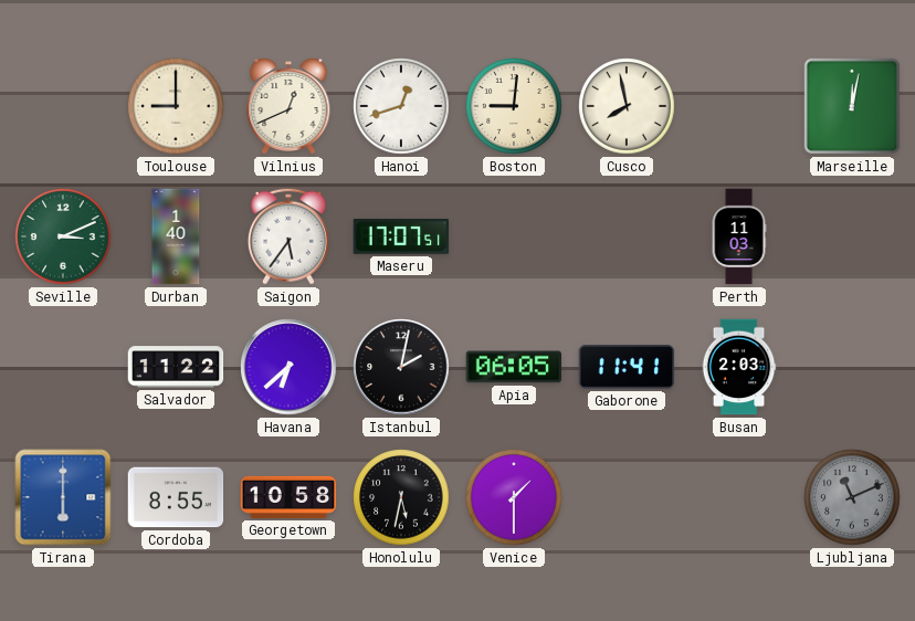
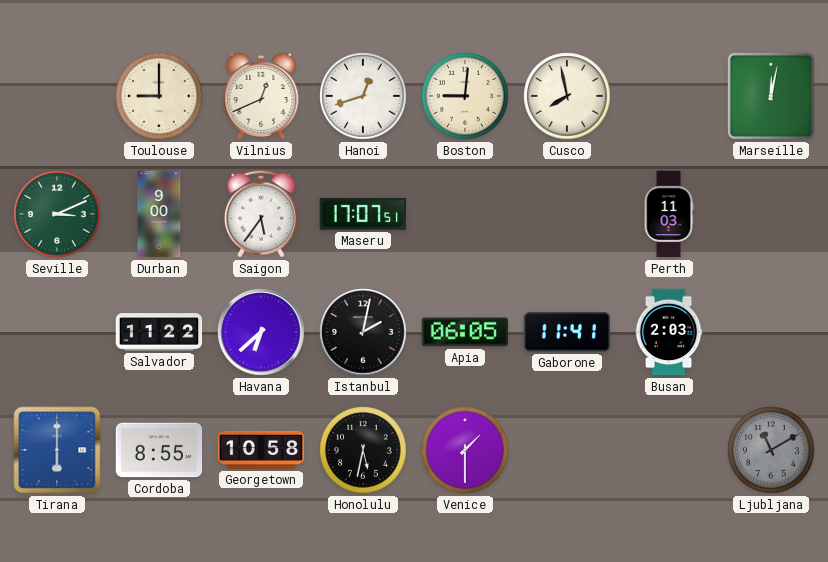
Durban: 1:40 -> 9:00
Ljubljana: 11:11 -> 11:10
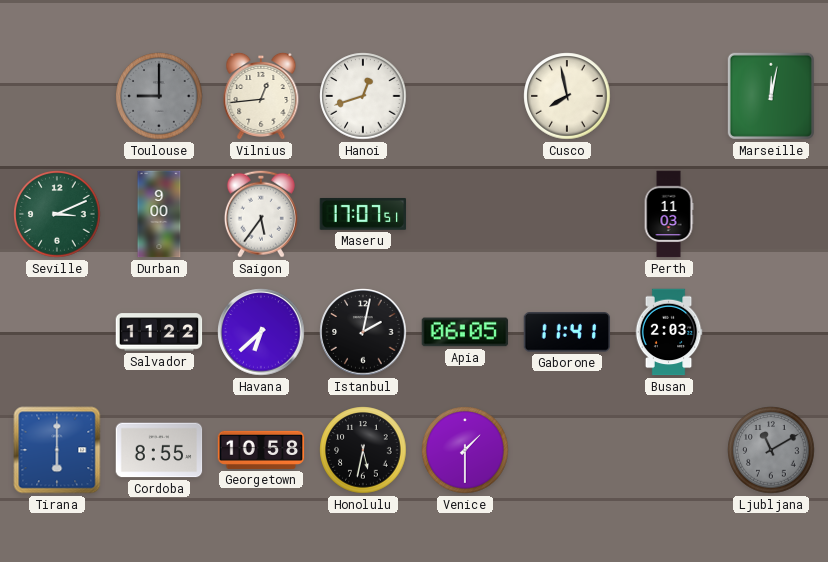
Toulouse dial: cream -> grey
Vilnius: 12:41 -> 12:44
Boston: 9:01 -> none
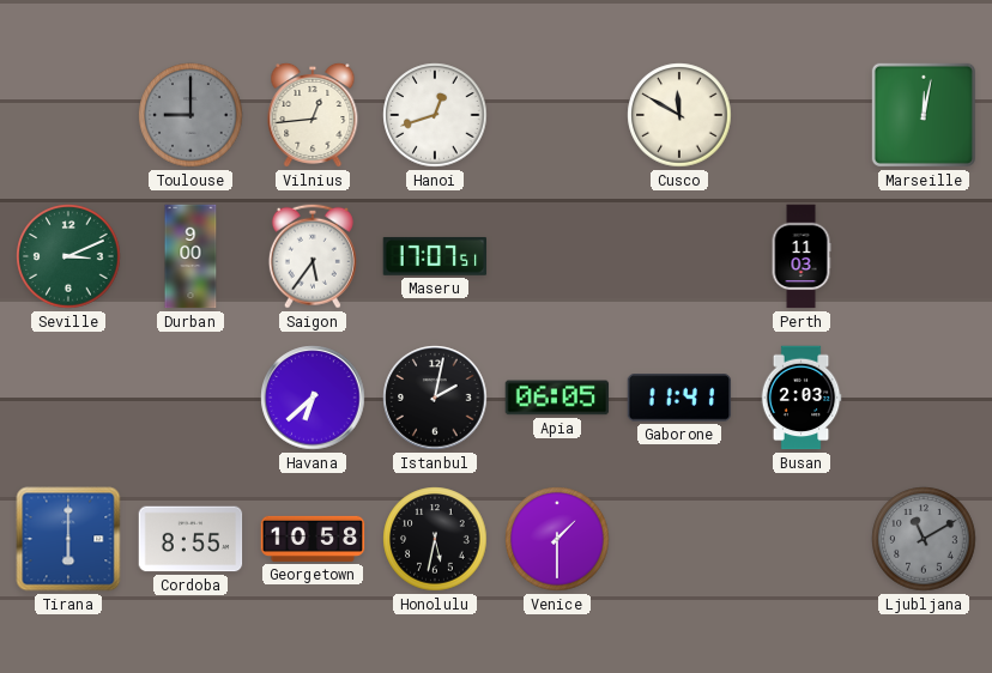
Cusco: 7:58 -> 11:50
Salvador: 11:22 -> none
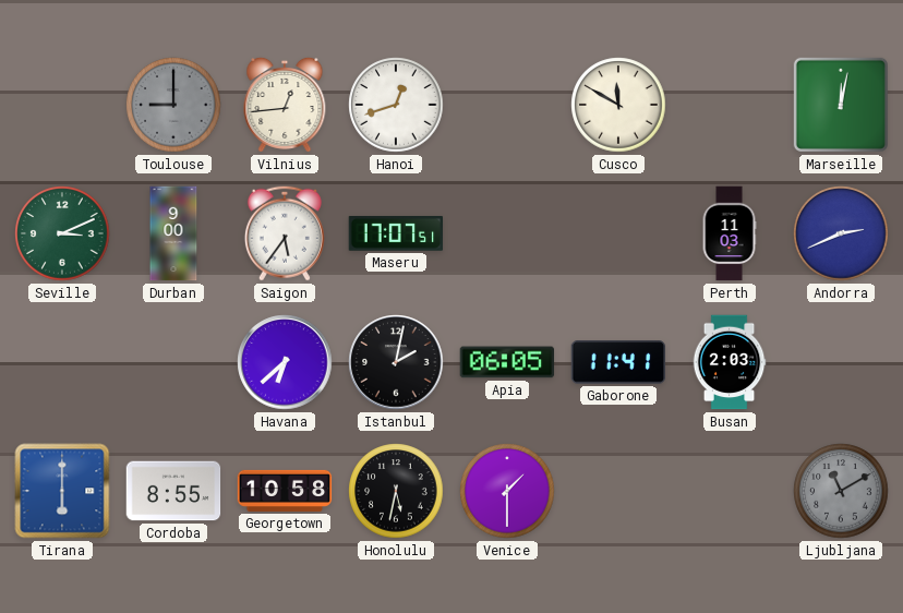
Andorra: none -> 2:41
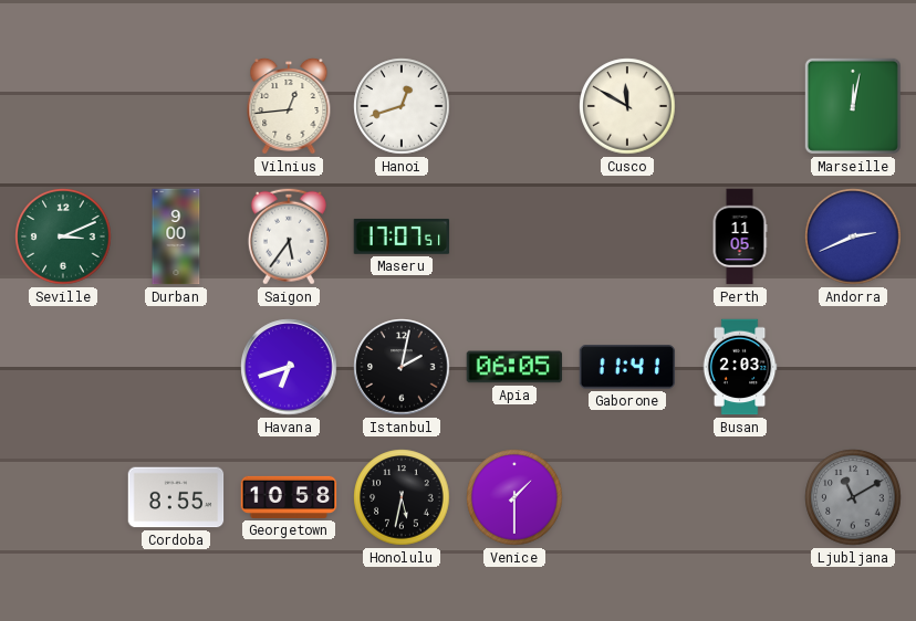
Toulouse: 9:00 -> none
Perth: 11:03 -> 11:05
Havana: 6:38 -> 6:42
Tirana: 6:00 -> none
